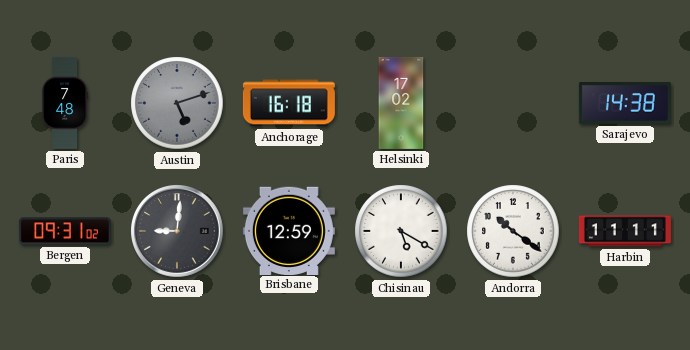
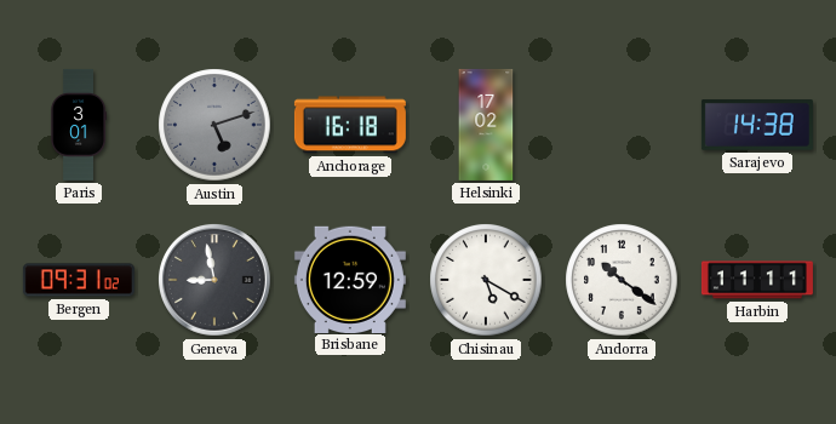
Paris: 7:48 -> 3:01
Geneva: 9:01 -> 8:58
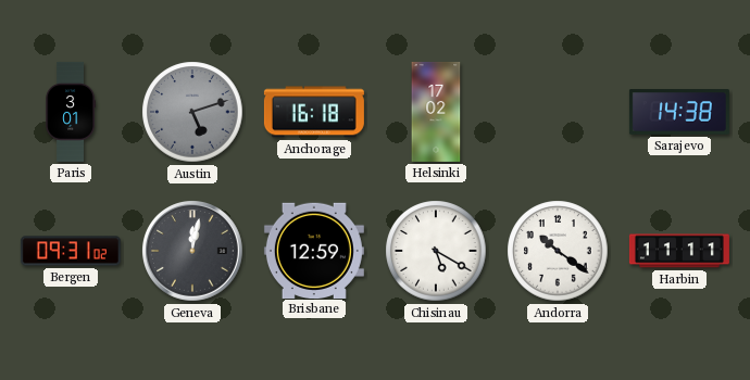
Geneva: 8:58 -> 12:02
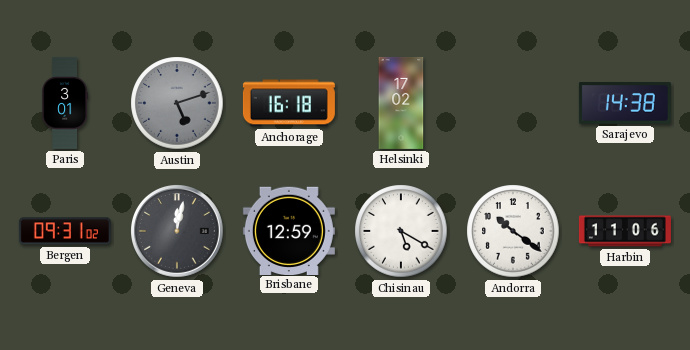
Harbin: 11:11 -> 11:06
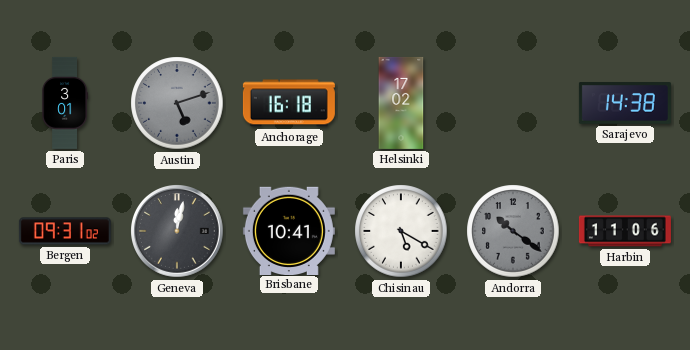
Brisbane: 12:59 -> 10:41
Andorra dial: white -> grey
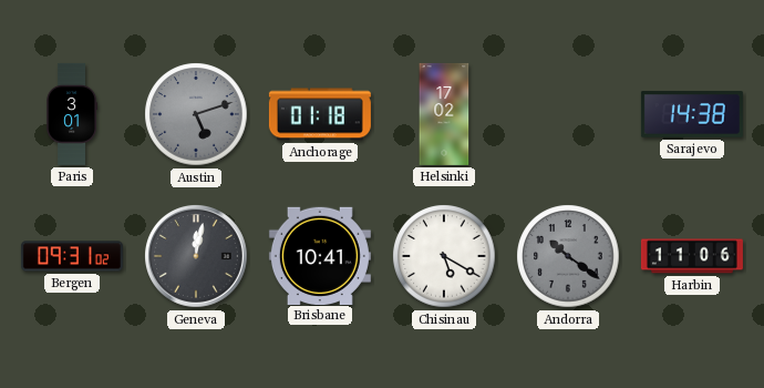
Anchorage: 16:18 -> 01:18
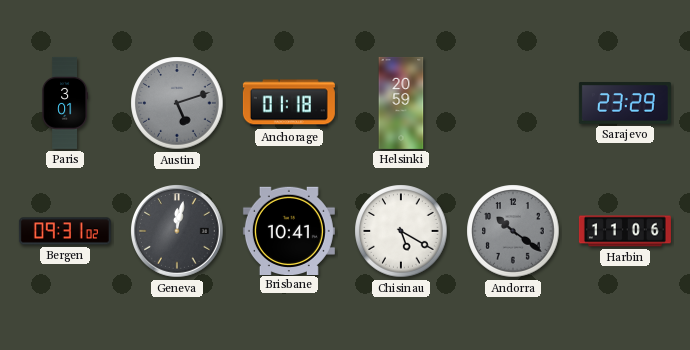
Helsinki: 17:02 -> 20:59
Sarajevo: 14:38 -> 23:29
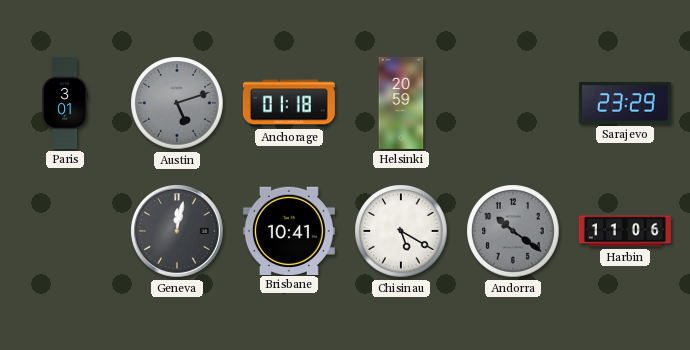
Bergen: 09:31 -> none
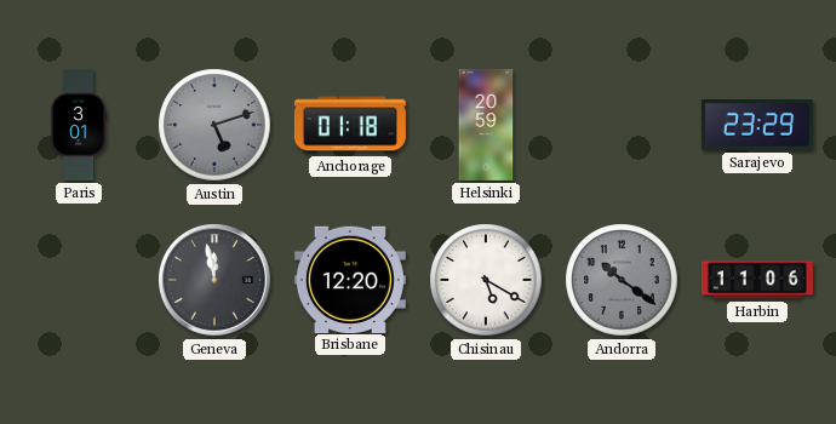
Geneva: 12:02 -> 11:58
Brisbane: 10:41 -> 12:20
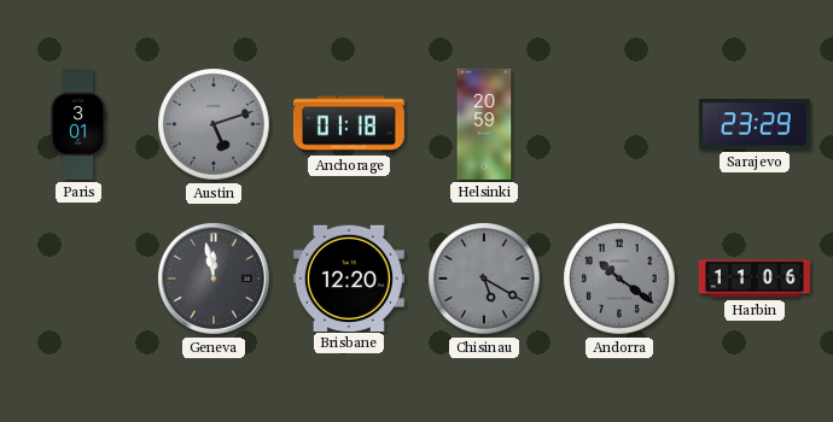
Chisinau dial: white -> grey
